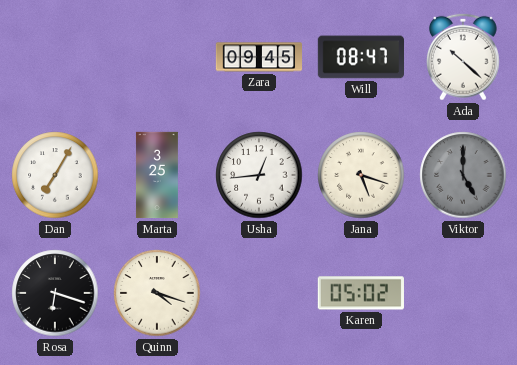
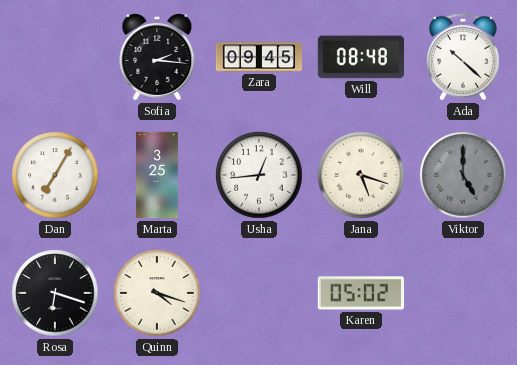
Sofia: none -> 2:16
Will: 08:47 -> 08:48
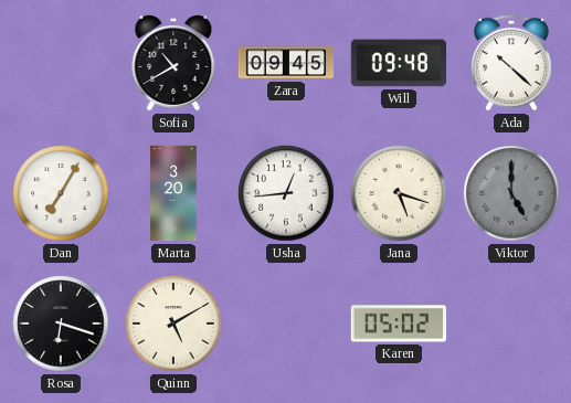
Sofia: 2:16 -> 10:40
Will: 08:48 -> 09:48
Marta: 3:25 -> 3:20
Quinn: 4:18 -> 5:10
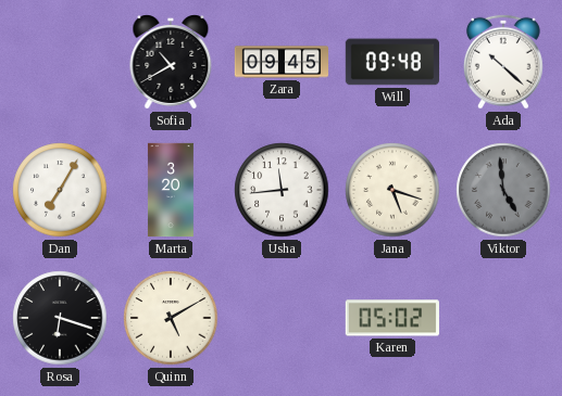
Usha: 12:44 -> 11:44
Viktor: 5:00 -> 4:59
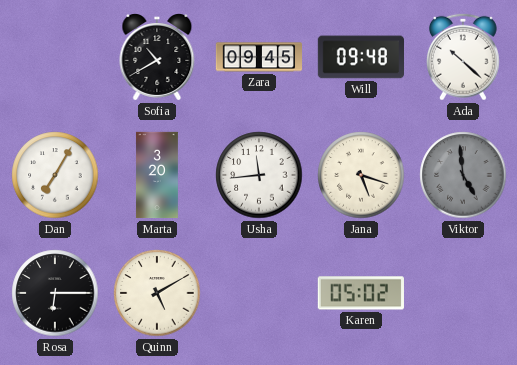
Rosa: 6:18 -> 6:15
